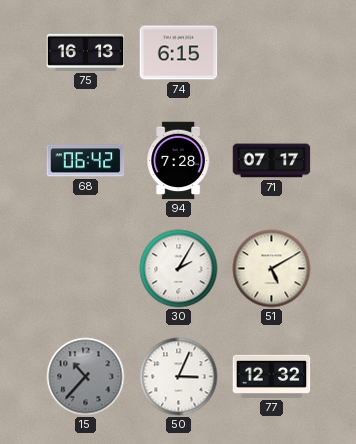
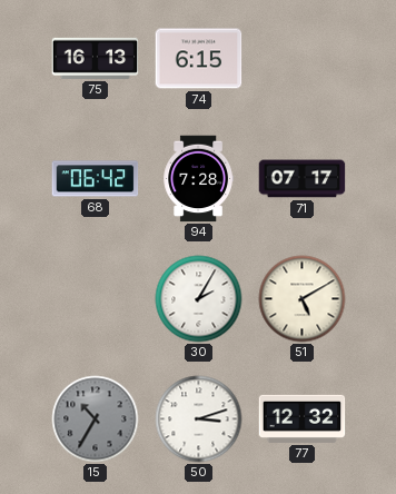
15: 10:37 -> 10:35
50: 3:04 -> 3:12
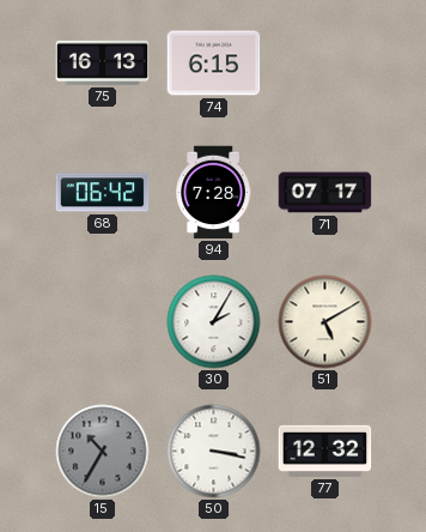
50: 3:12 -> 3:17
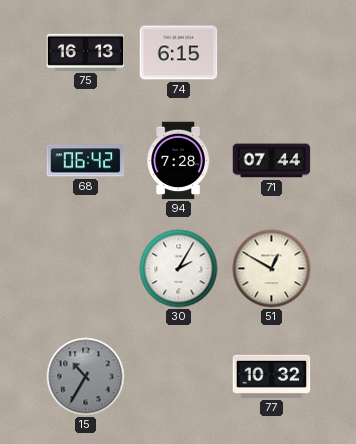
71: 07:17 -> 07:44
51: 5:10 -> 12:50
50: 3:17 -> none
77: 12:32 -> 10:32
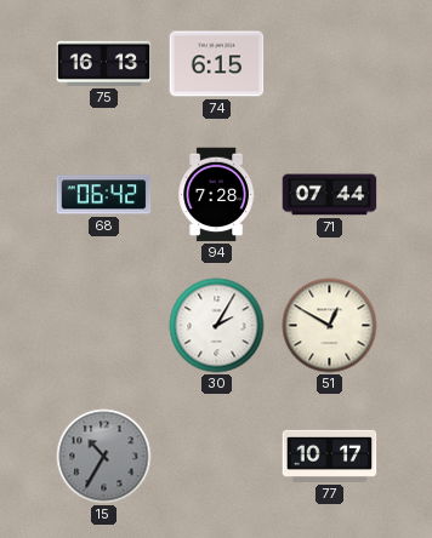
77: 10:32 -> 10:17
